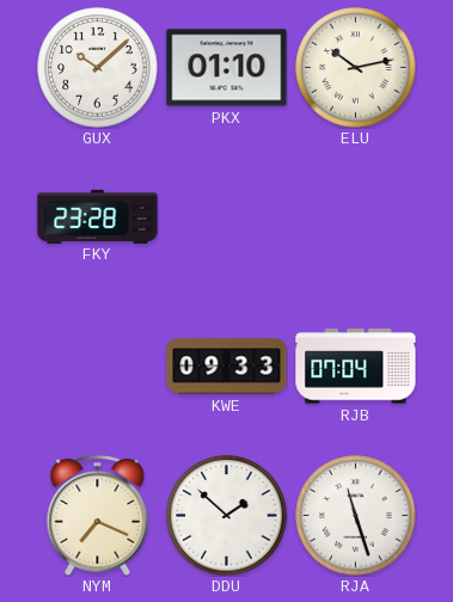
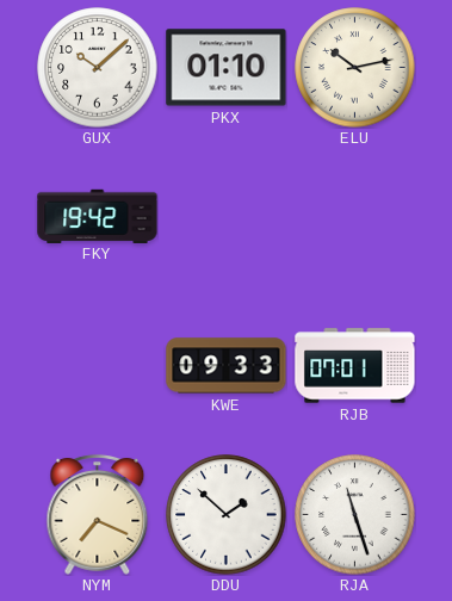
FKY: 23:28 -> 19:42
RJB: 07:04 -> 07:01
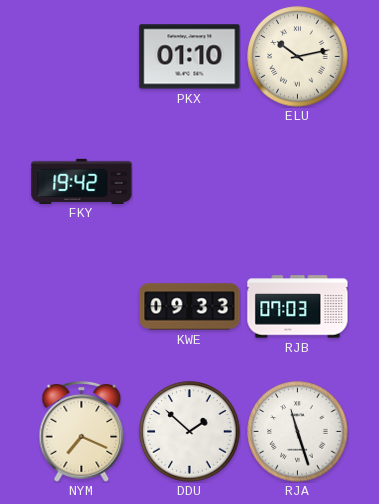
GUX: 10:08 -> none
RJB: 07:01 -> 07:03
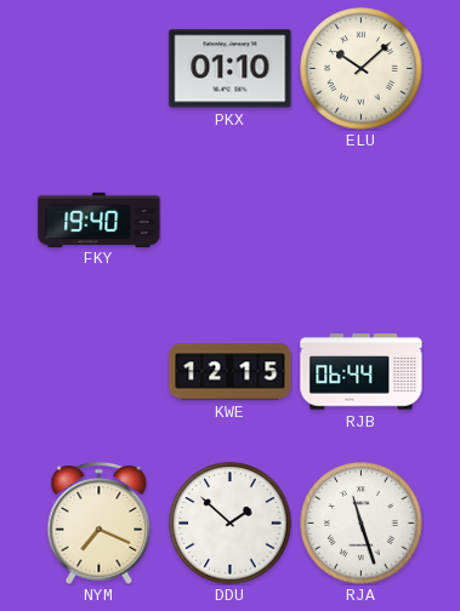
ELU: 10:13 -> 10:08
FKY: 19:42 -> 19:40
KWE: 09:33 -> 12:15
RJB: 07:03 -> 06:44
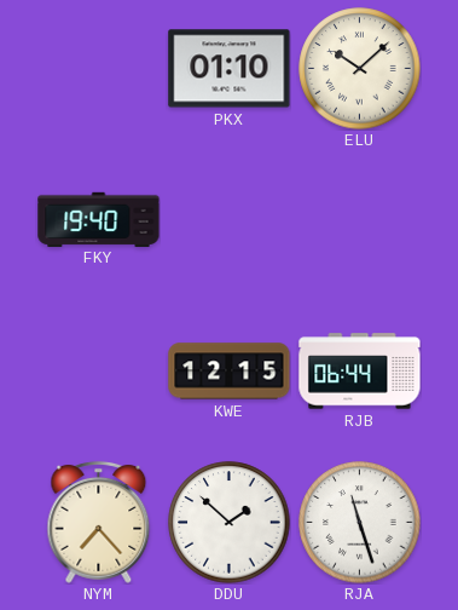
NYM: 7:19 -> 7:23
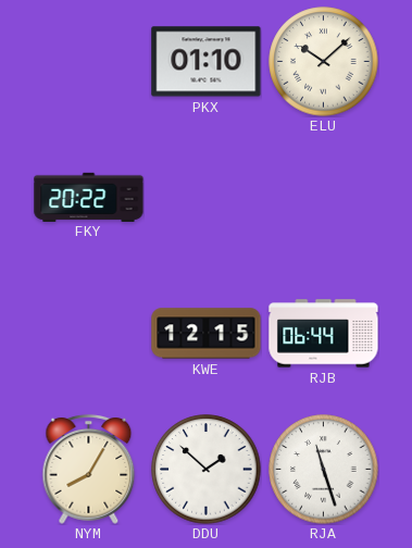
FKY: 19:40 -> 20:22
NYM: 7:23 -> 8:05
